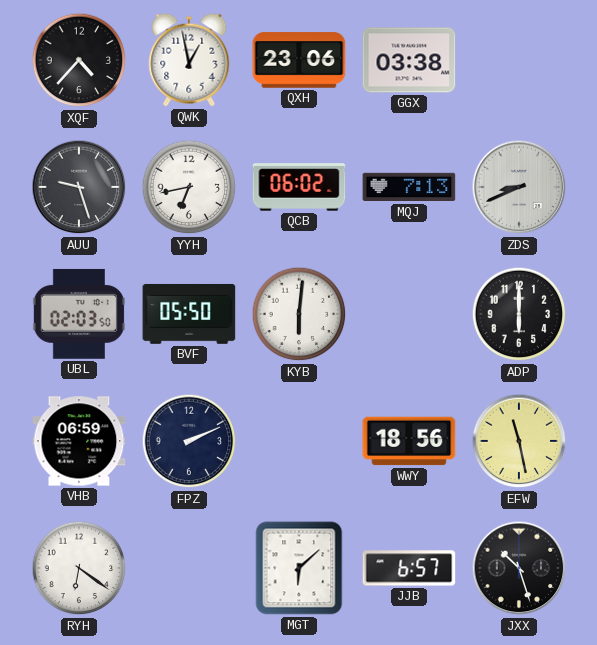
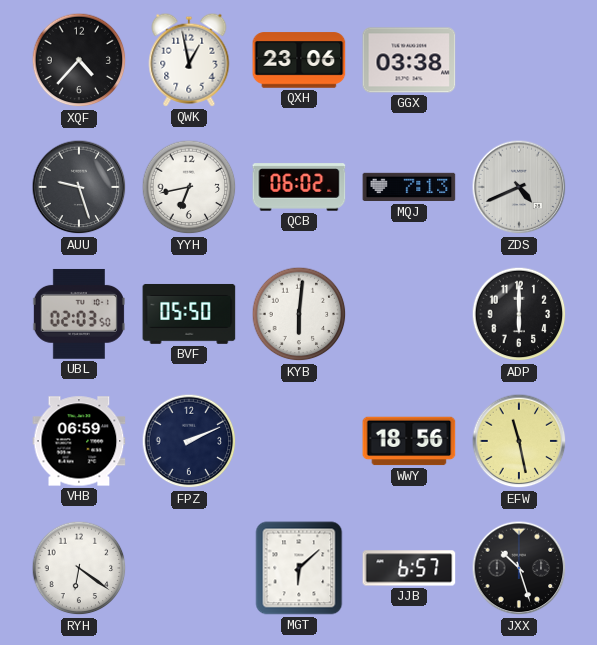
ZDS: 8:41 -> 4:41
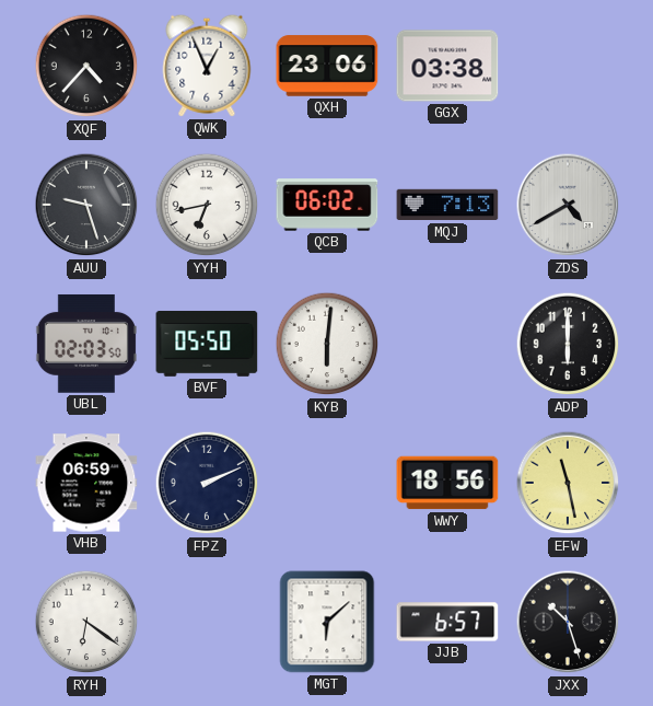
QWK: 12:58 -> 12:56
ZDS: 4:41 -> 4:40
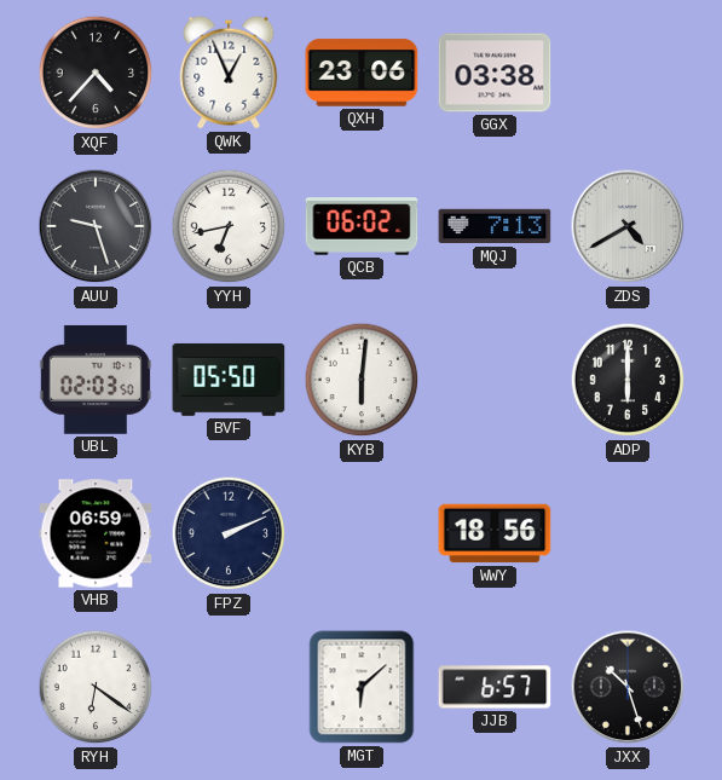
EFW: 11:28 -> none
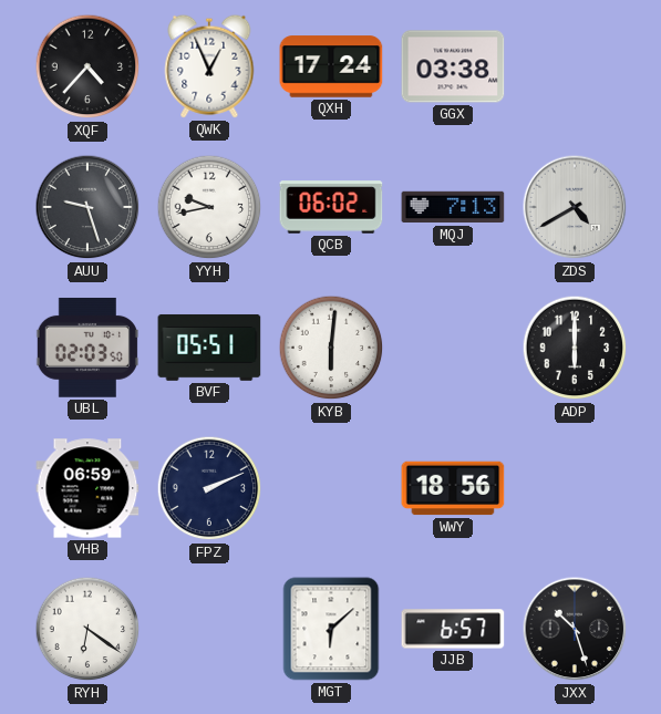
QXH: 23:06 -> 17:24
YYH: 6:43 -> 9:43
BVF: 05:50 -> 05:51
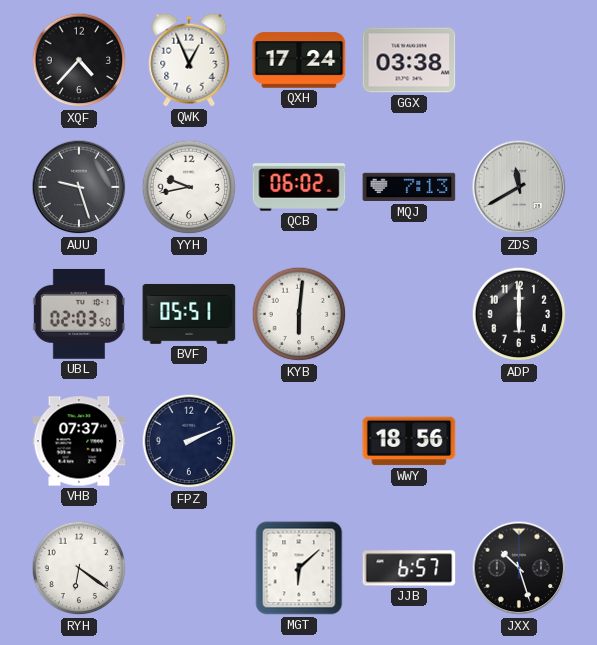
ZDS: 4:40 -> 11:40
VHB: 06:59 -> 07:37
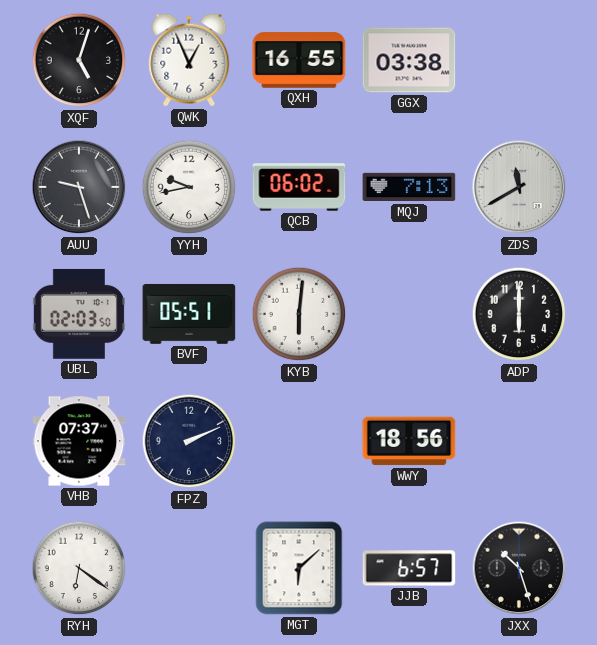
XQF: 4:37 -> 5:03
QXH: 17:24 -> 16:55
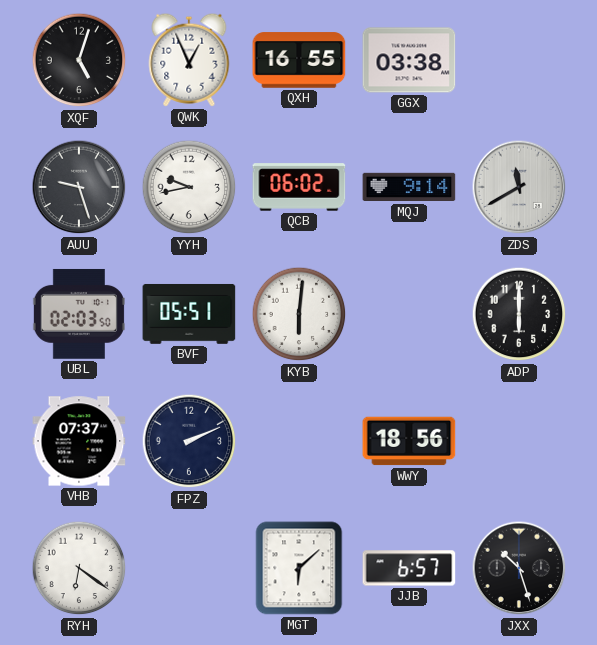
MQJ: 7:13 -> 9:14
